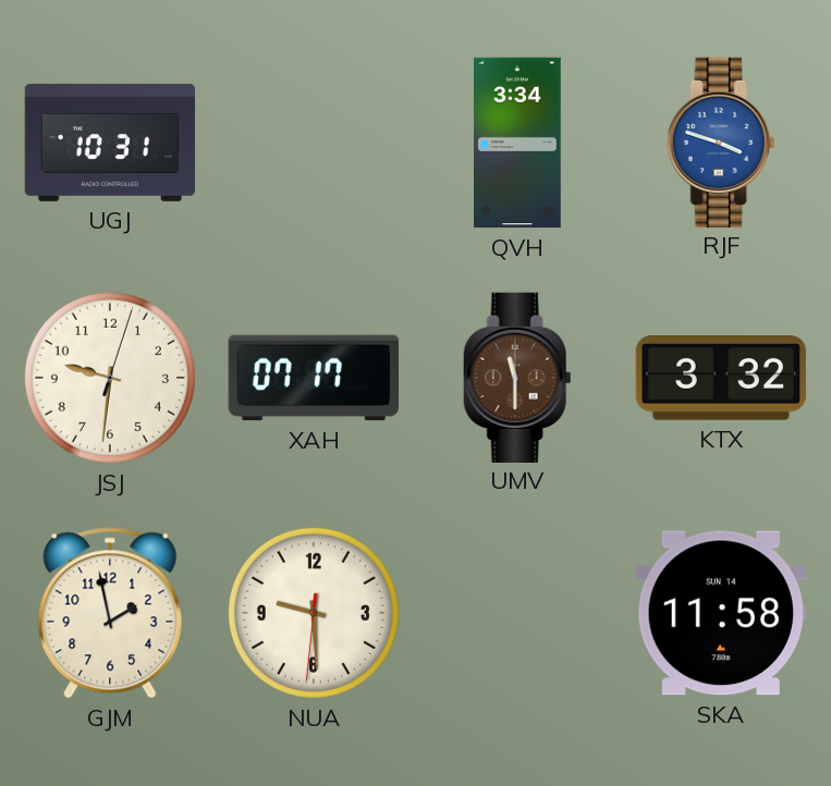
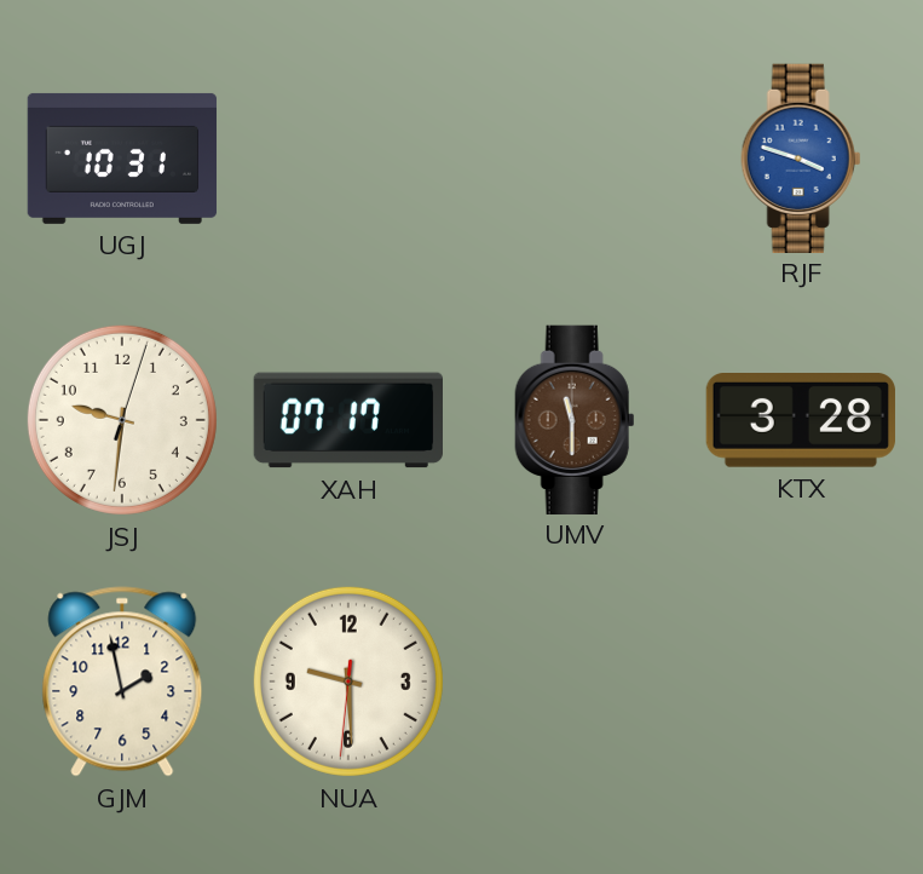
QVH: 3:34 -> none
KTX: 3:32 -> 3:28
SKA: 11:58 -> none
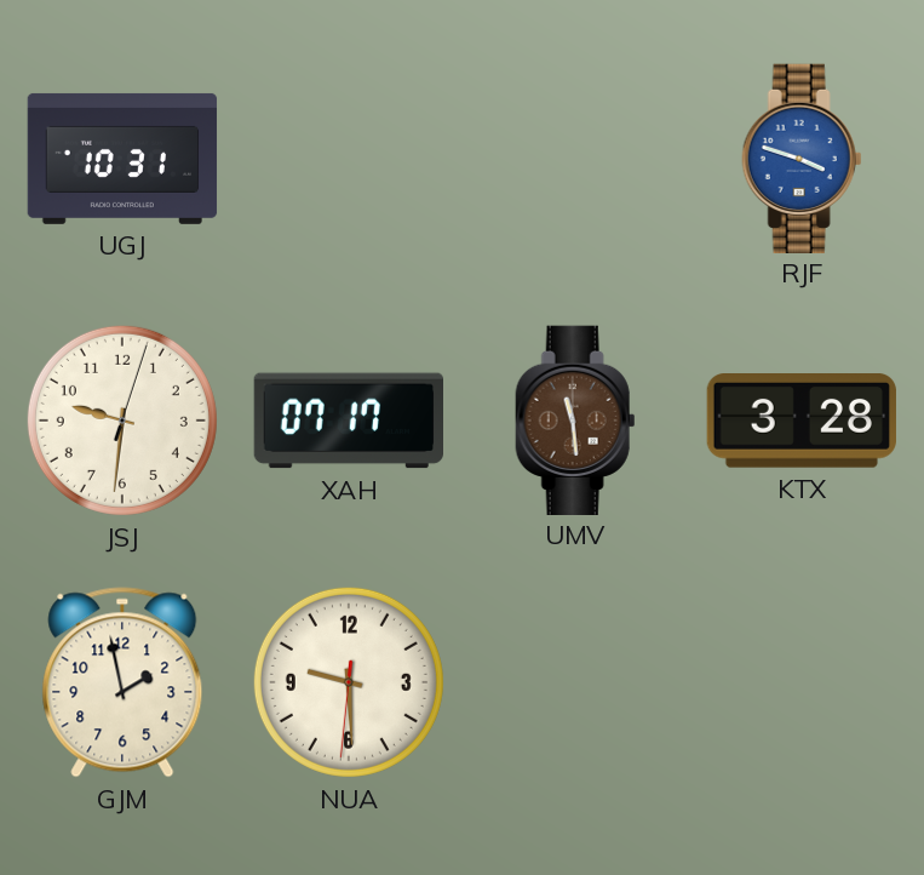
UMV: 11:30 -> 11:29
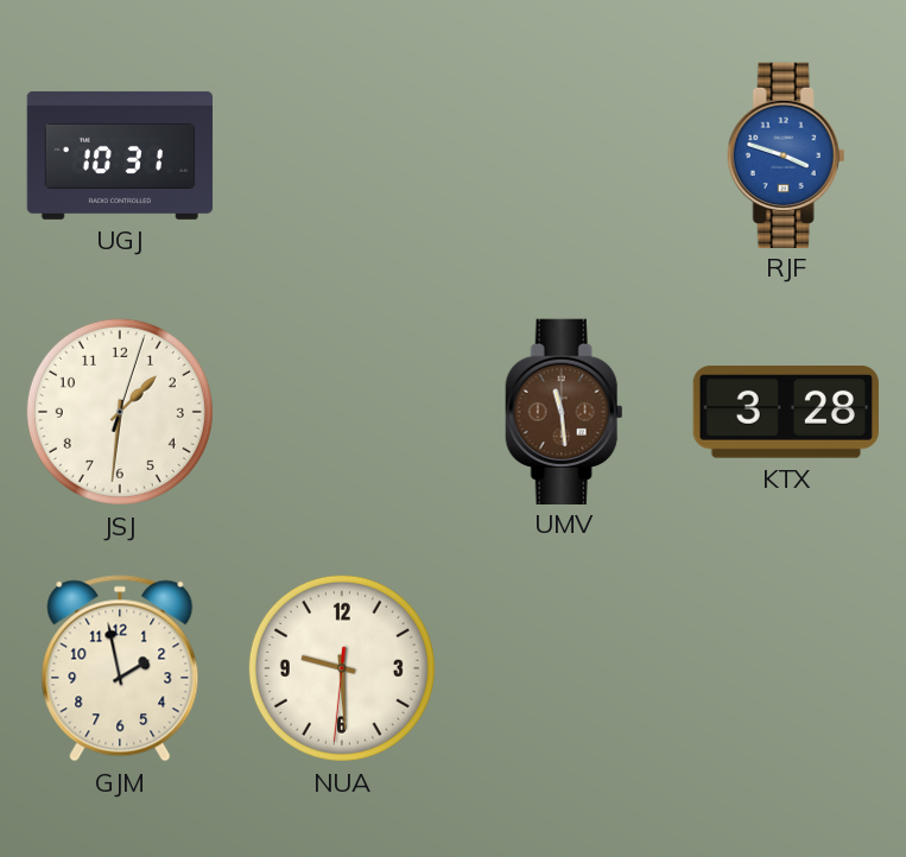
JSJ: 9:31 -> 1:31
XAH: 07:17 -> none
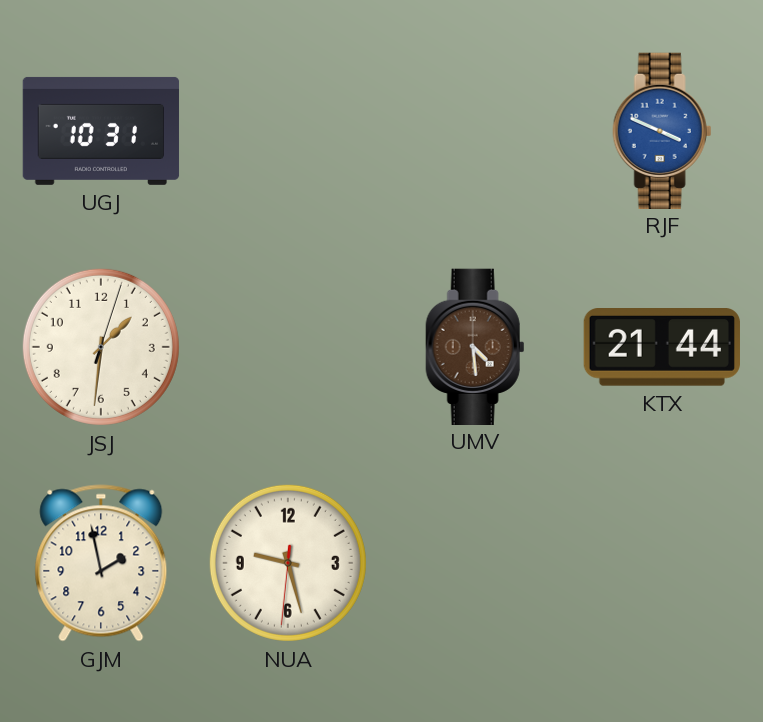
RJF: 3:48 -> 3:49
UMV: 11:29 -> 4:29
KTX: 3:28 -> 21:44
NUA: 9:29 -> 9:27
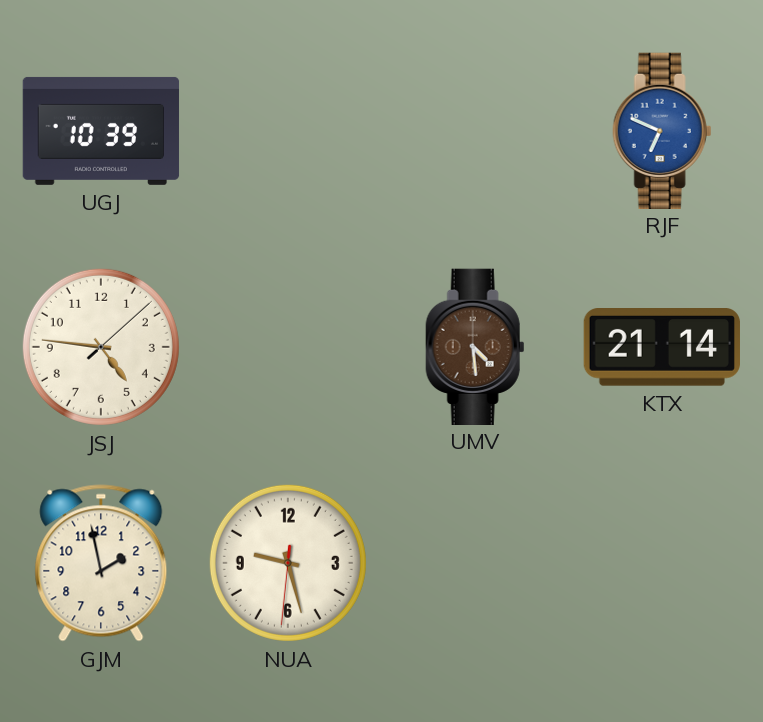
UGJ: 10:31 -> 10:39
RJF: 3:49 -> 6:49
JSJ: 1:31 -> 4:46
KTX: 21:44 -> 21:14
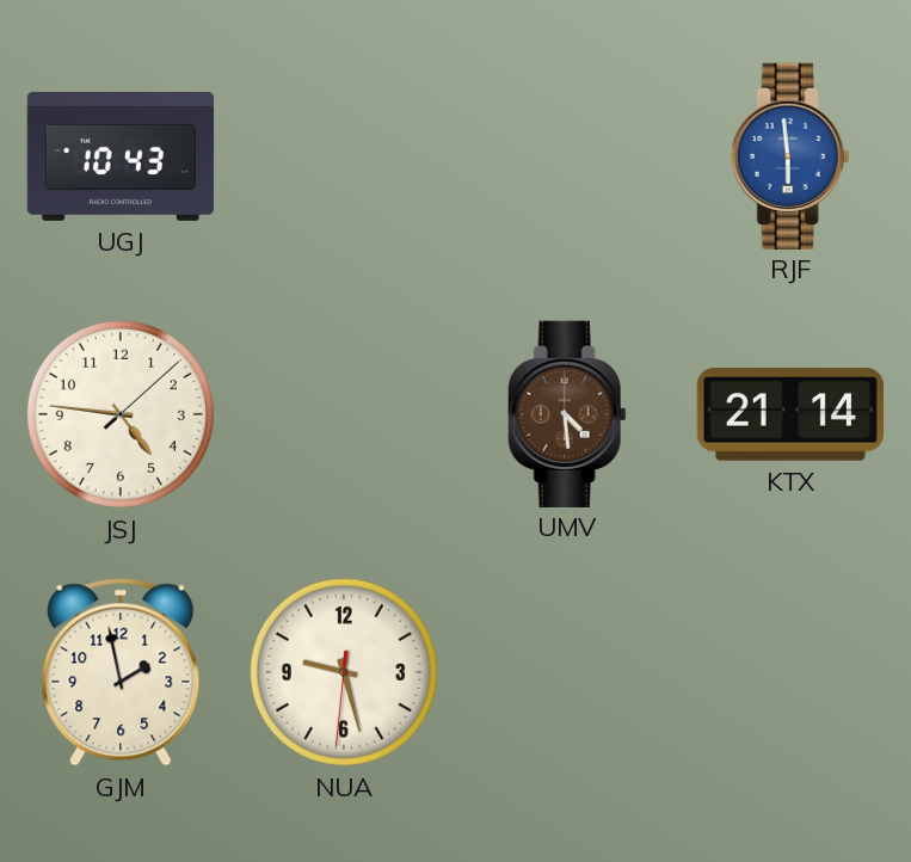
UGJ: 10:39 -> 10:43
RJF: 6:49 -> 5:59
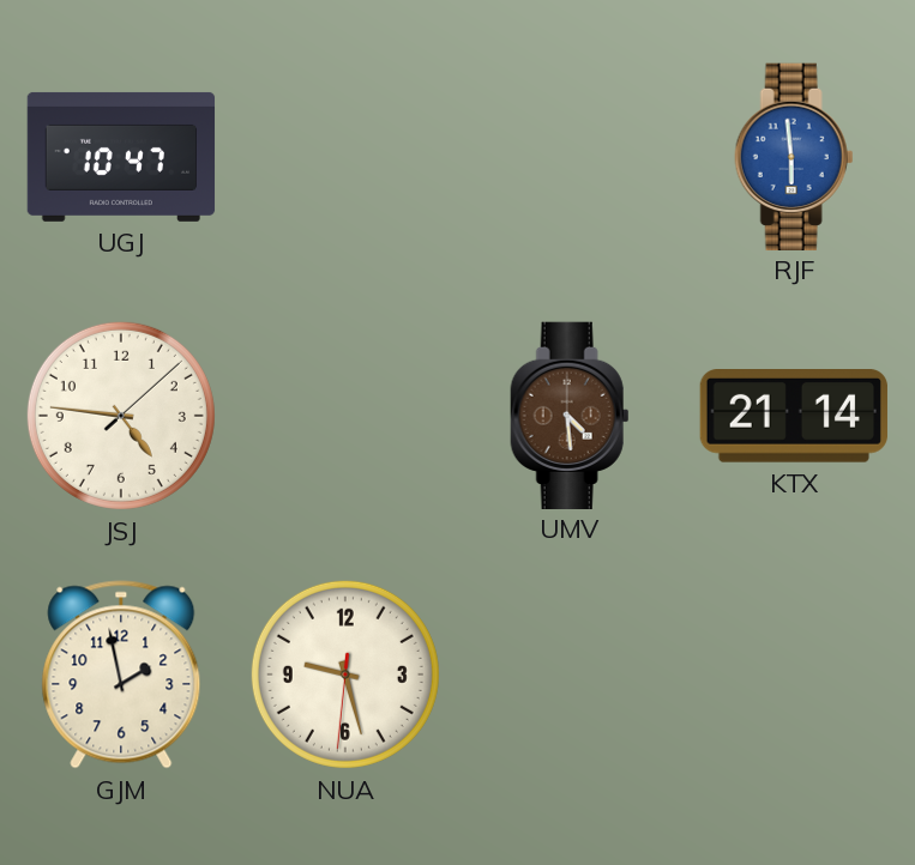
UGJ: 10:43 -> 10:47
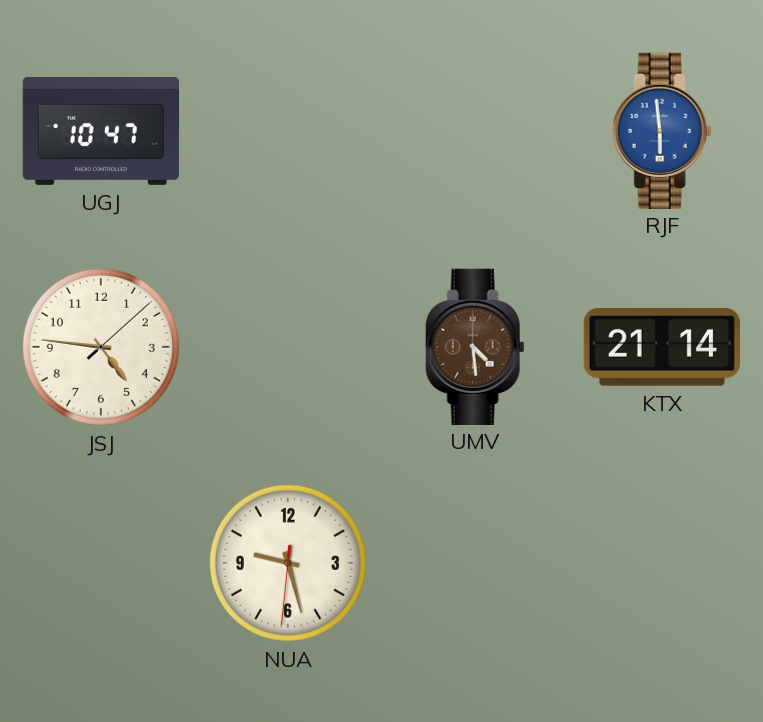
GJM: 1:58 -> none
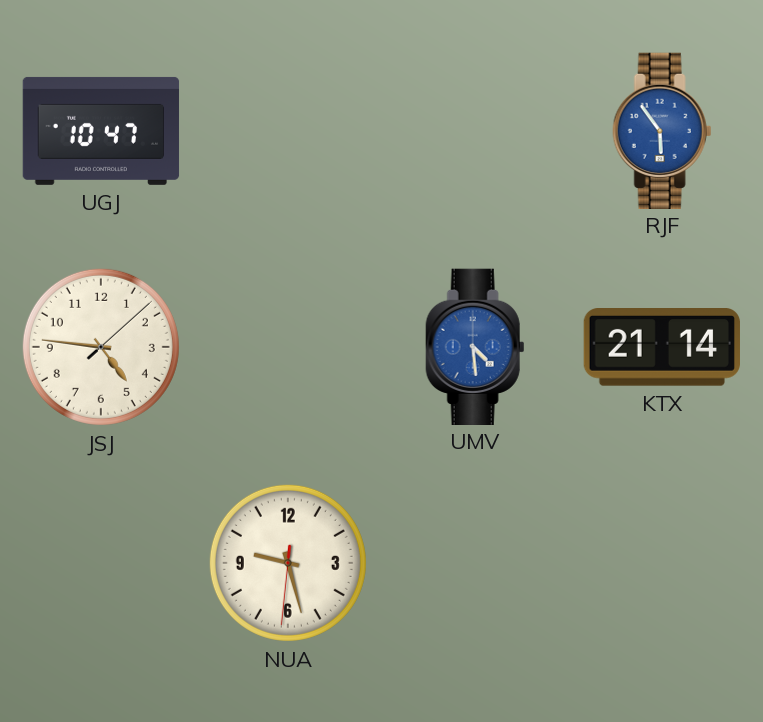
RJF: 5:59 -> 5:54
UMV dial: brown -> blue
